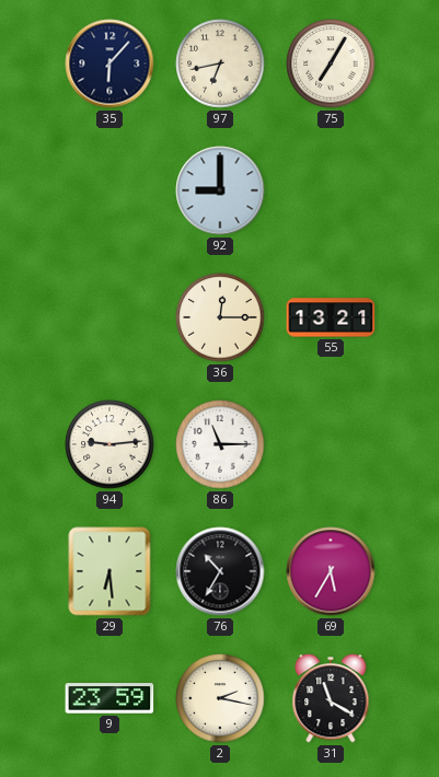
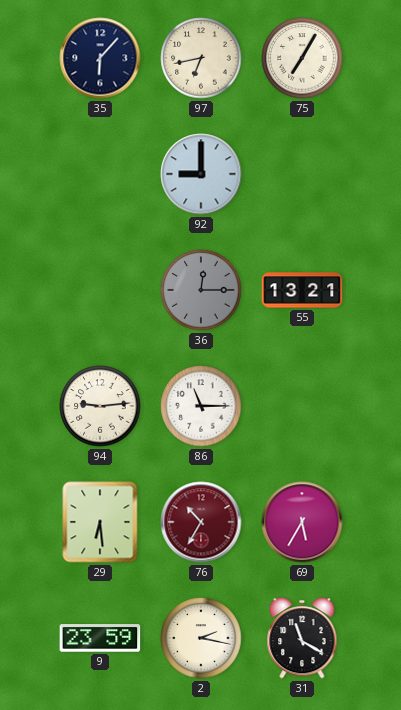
36 dial: cream -> grey
76 dial: black -> burgundy
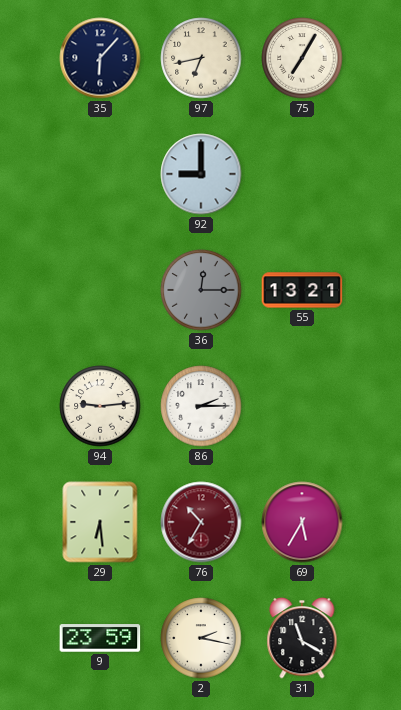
86: 11:15 -> 2:15
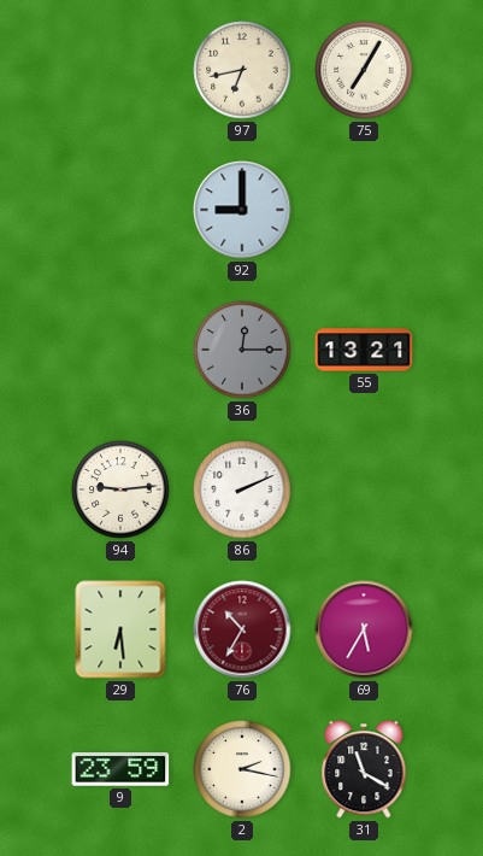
35: 6:07 -> none
86: 2:15 -> 2:11
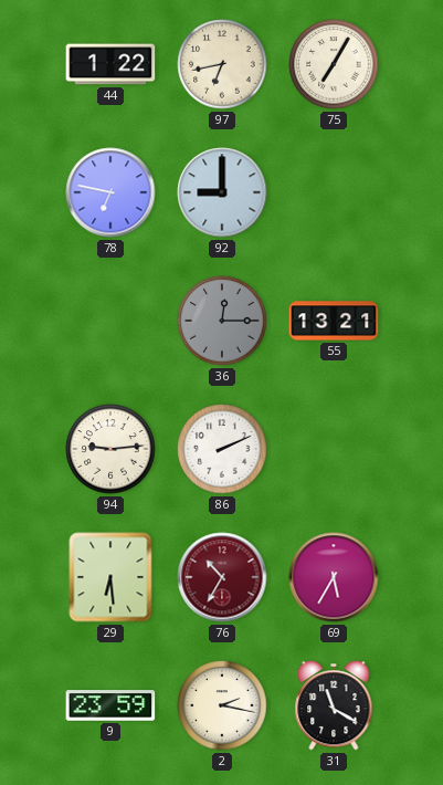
44: none -> 1:22
78: none -> 6:47
